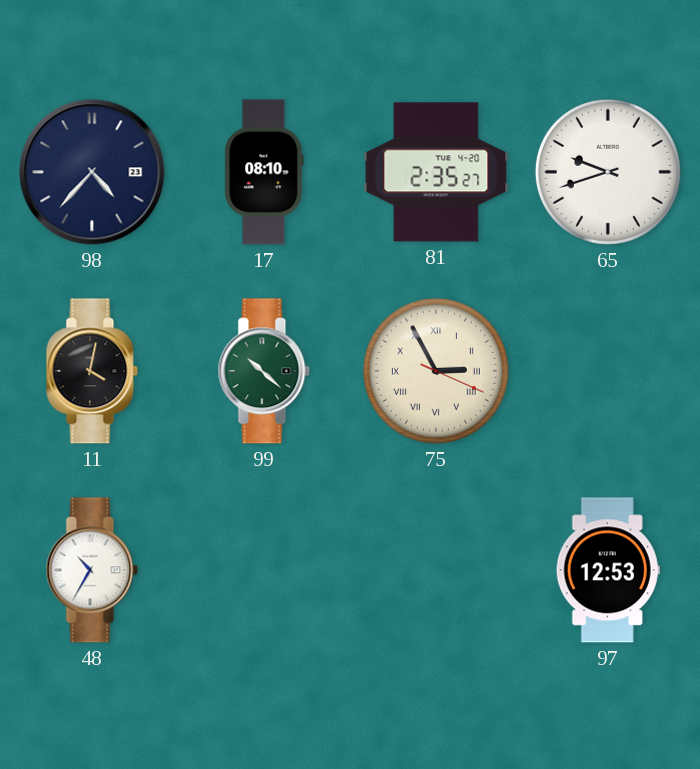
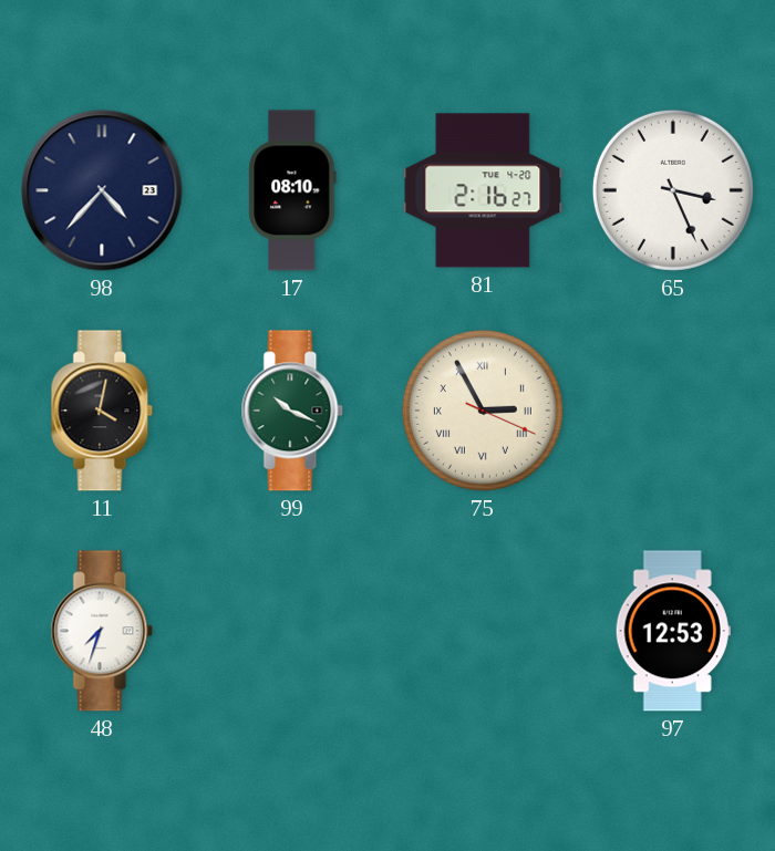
81: 2:35 -> 2:16
65: 9:42 -> 3:26
99: 10:22 -> 10:19
48: 10:35 -> 7:33
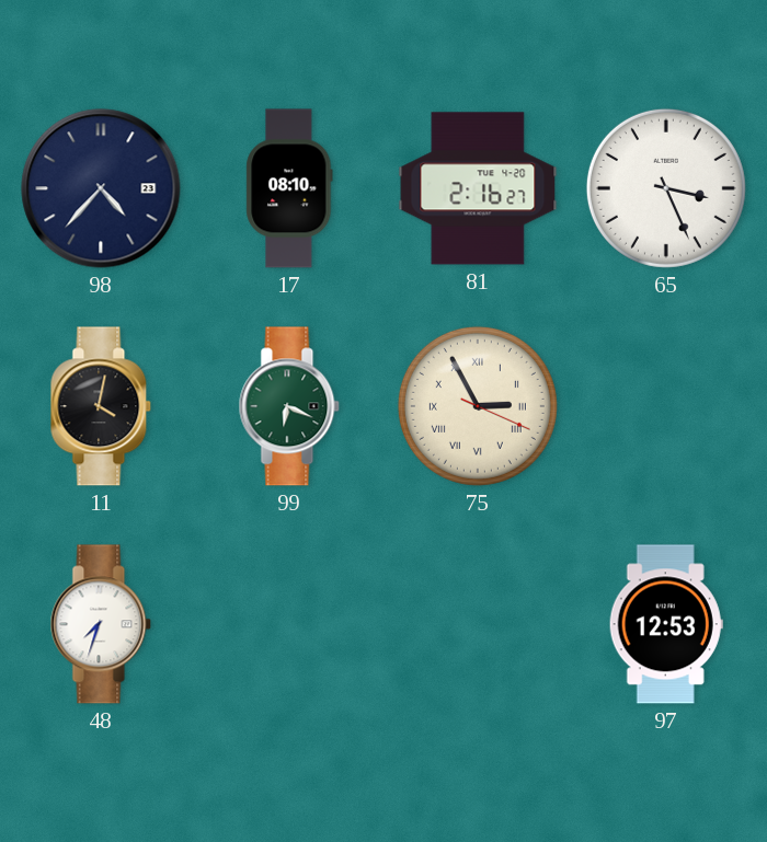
99: 10:19 -> 6:19
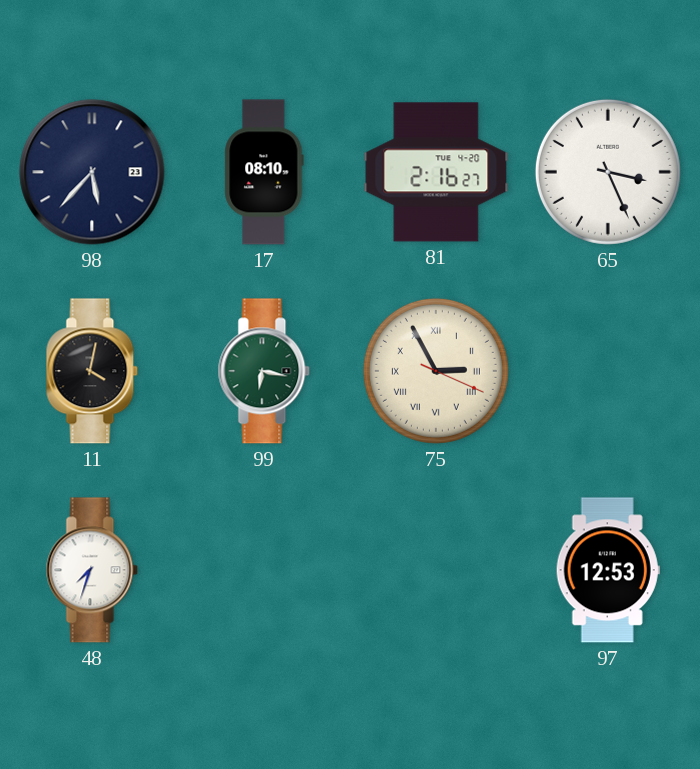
98: 4:37 -> 5:37
99: 6:19 -> 6:17
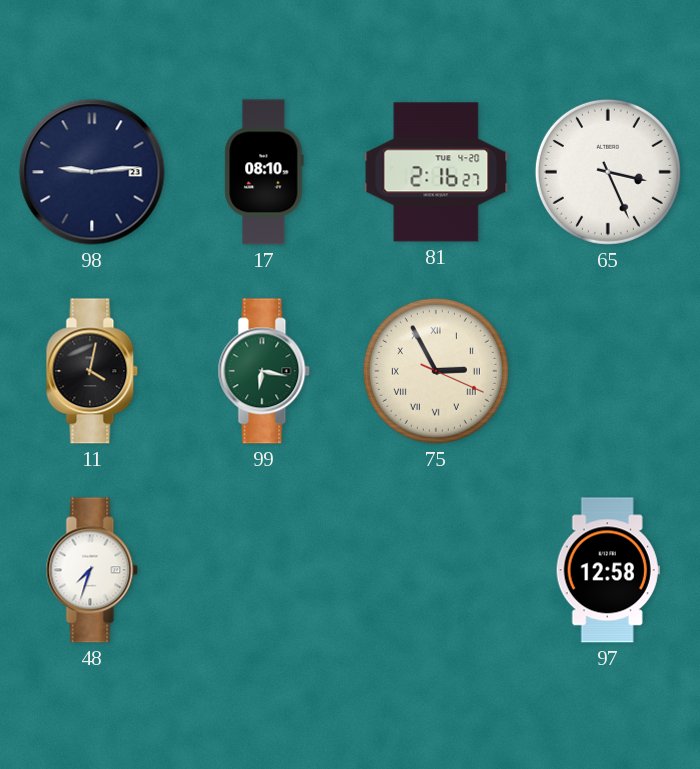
98: 5:37 -> 9:14
97: 12:53 -> 12:58
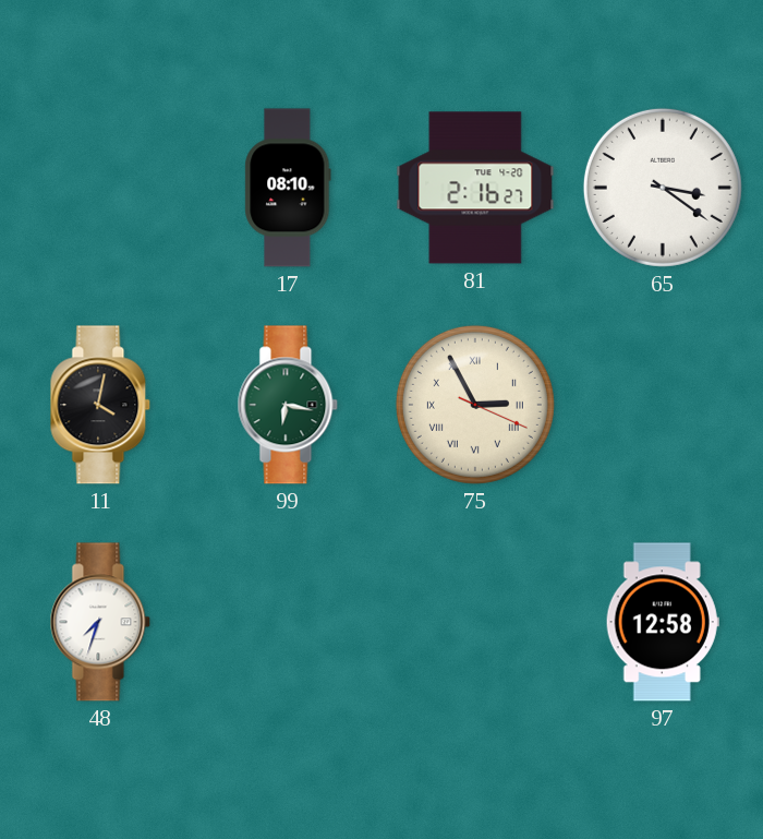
98: 9:14 -> none
65: 3:26 -> 3:21
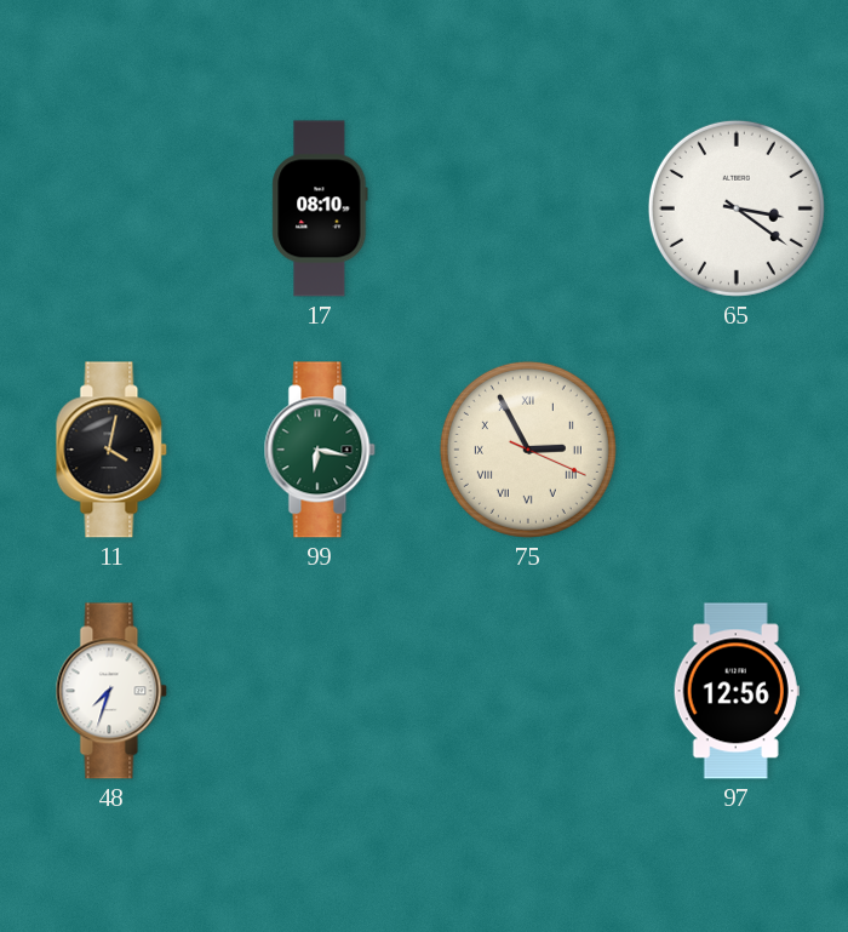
81: 2:16 -> none
97: 12:58 -> 12:56
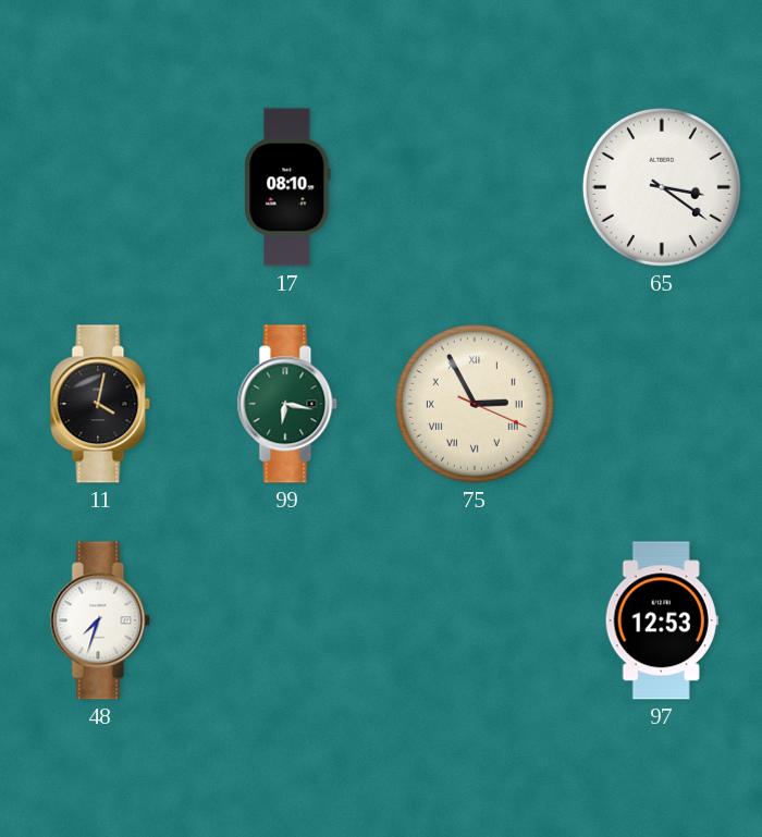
97: 12:56 -> 12:53
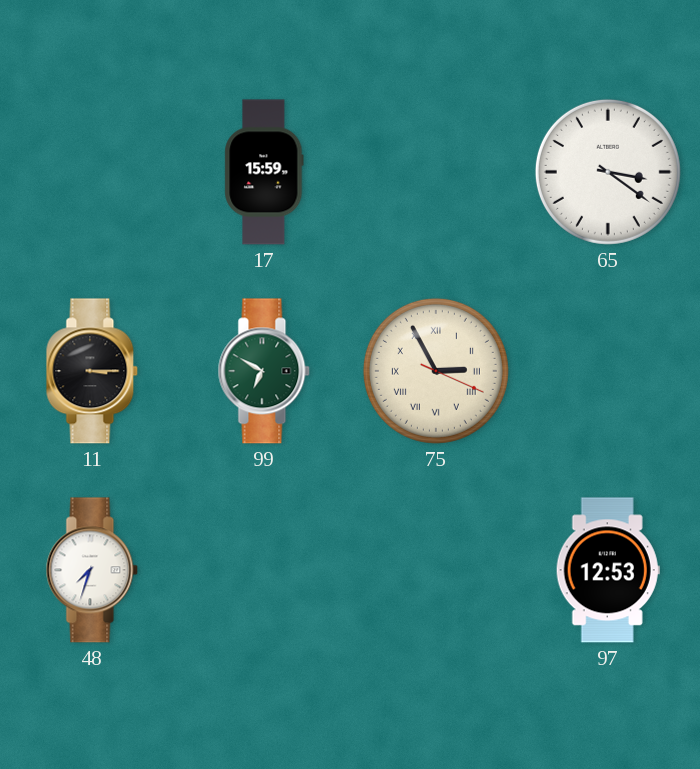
17: 08:10 -> 15:59
11: 4:02 -> 3:15
99: 6:17 -> 6:50
